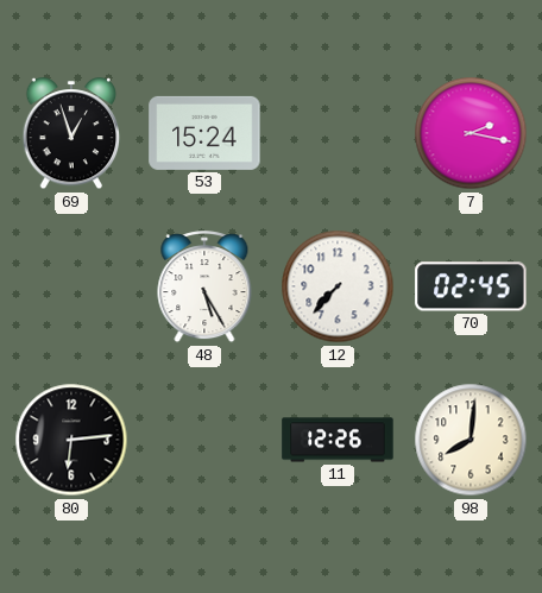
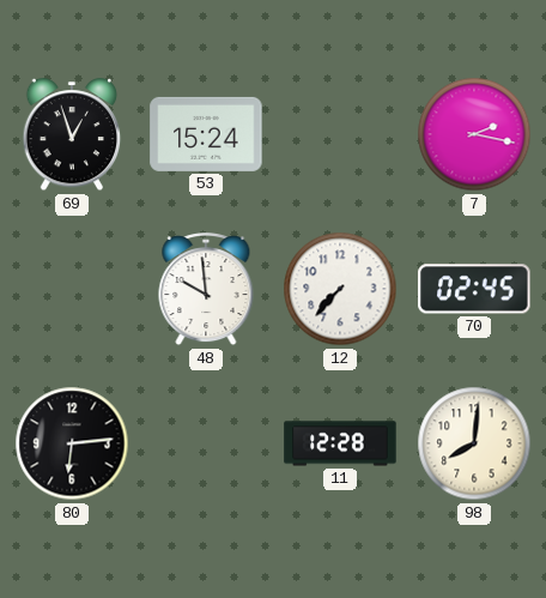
48: 5:25 -> 9:59
11: 12:26 -> 12:28
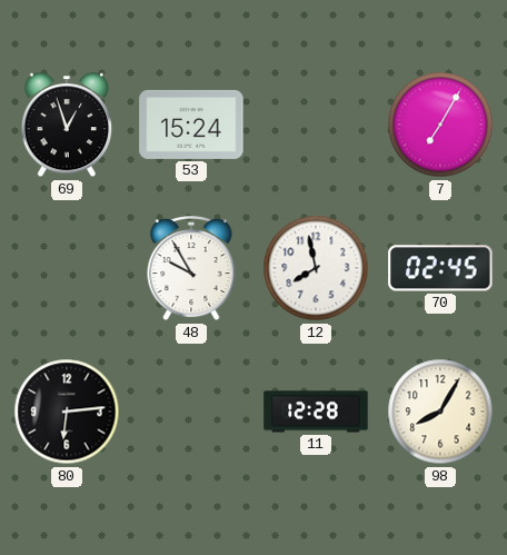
7: 2:17 -> 7:05
48: 9:59 -> 9:55
12: 7:37 -> 7:58
98: 8:01 -> 8:05
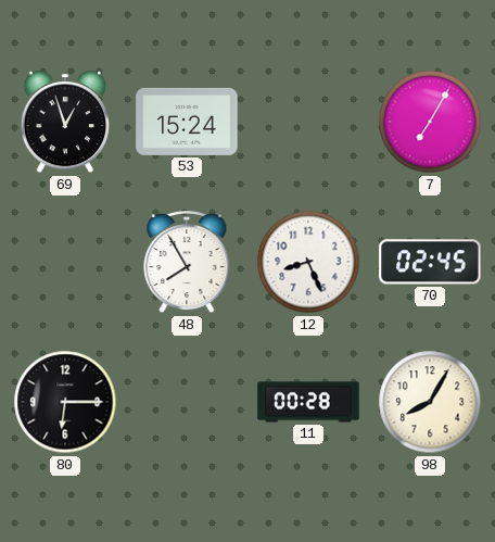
48: 9:55 -> 7:55
12: 7:58 -> 8:26
80: 6:14 -> 6:15
11: 12:28 -> 00:28
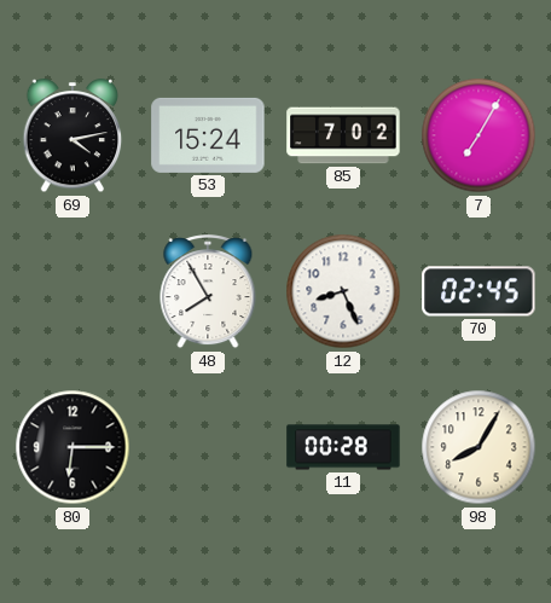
69: 12:57 -> 4:13
85: none -> 7:02
